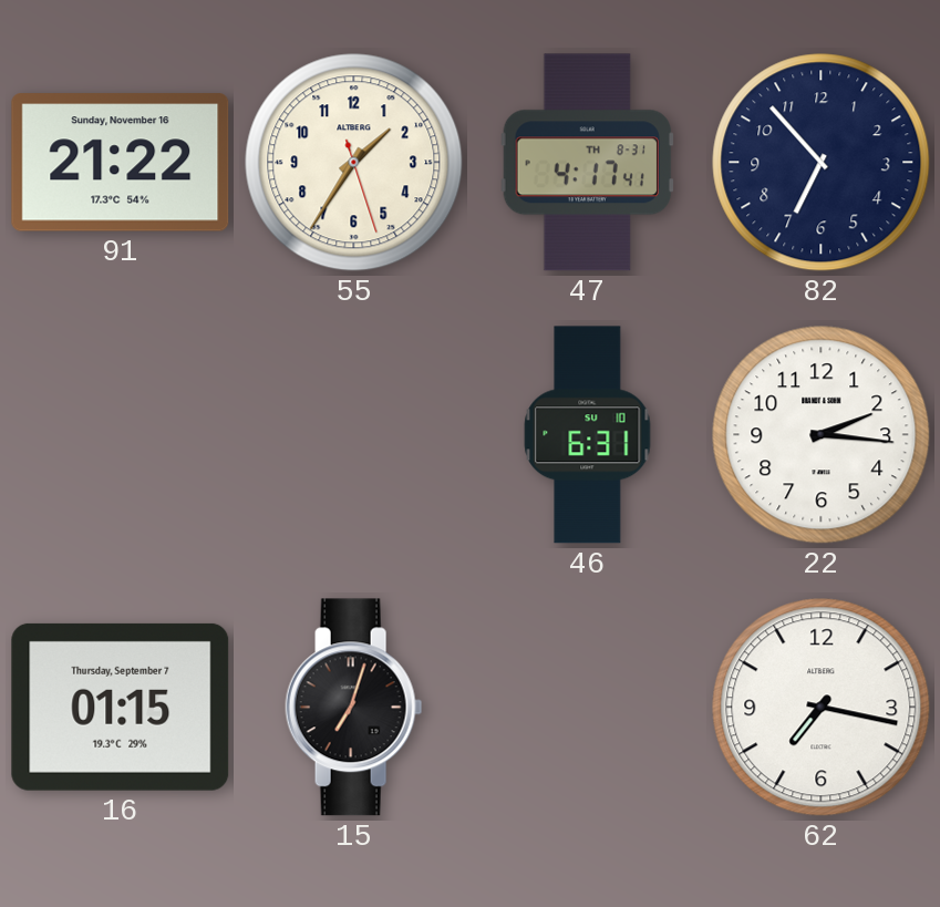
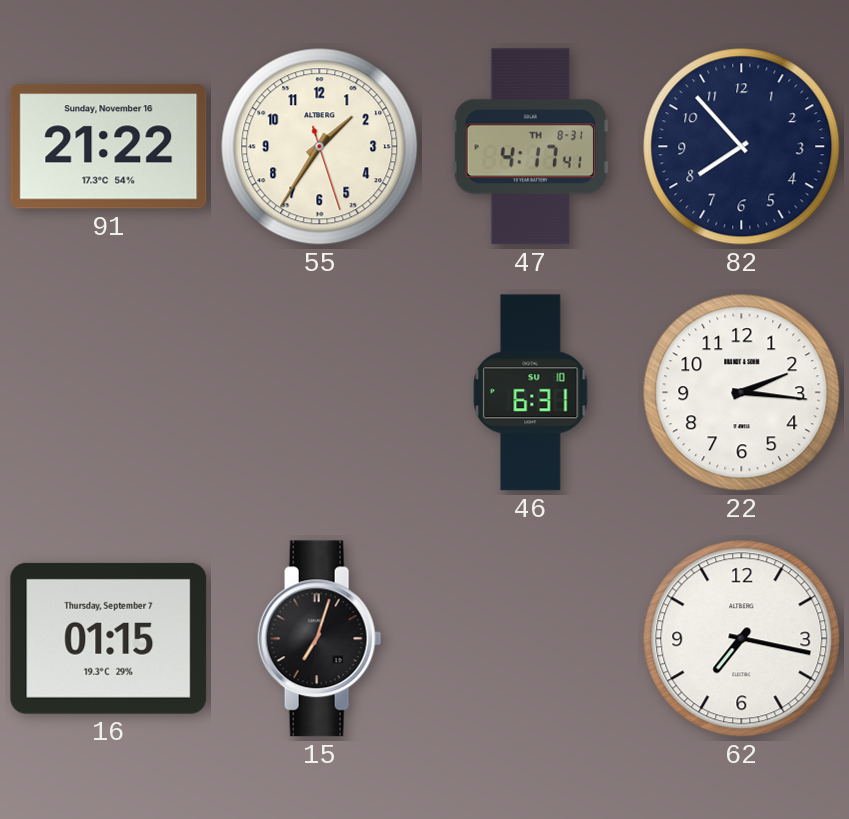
82: 6:53 -> 7:53
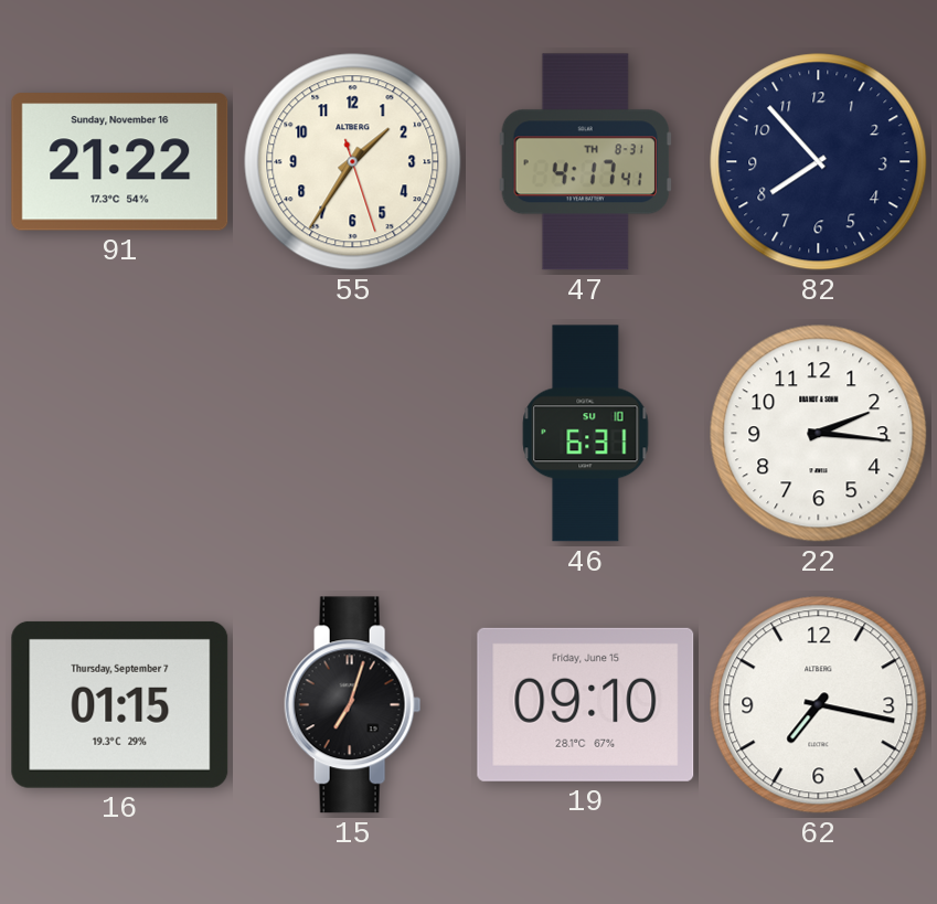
19: none -> 09:10
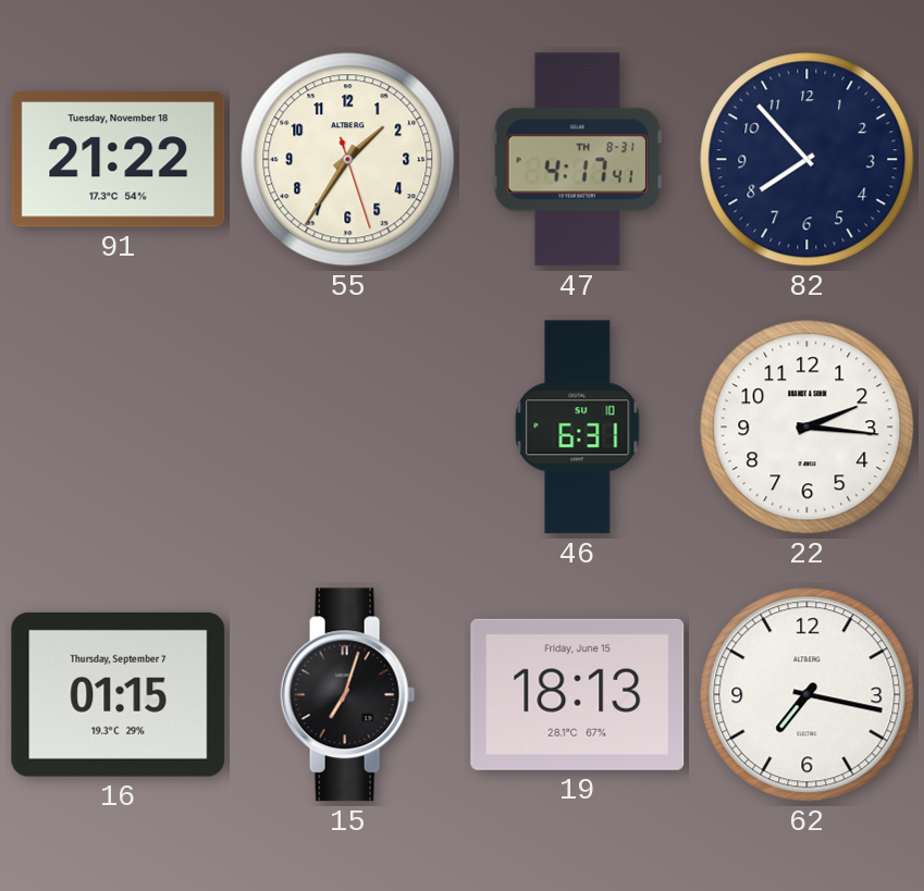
91 date: Sunday, November 16 -> Tuesday, November 18
19: 09:10 -> 18:13
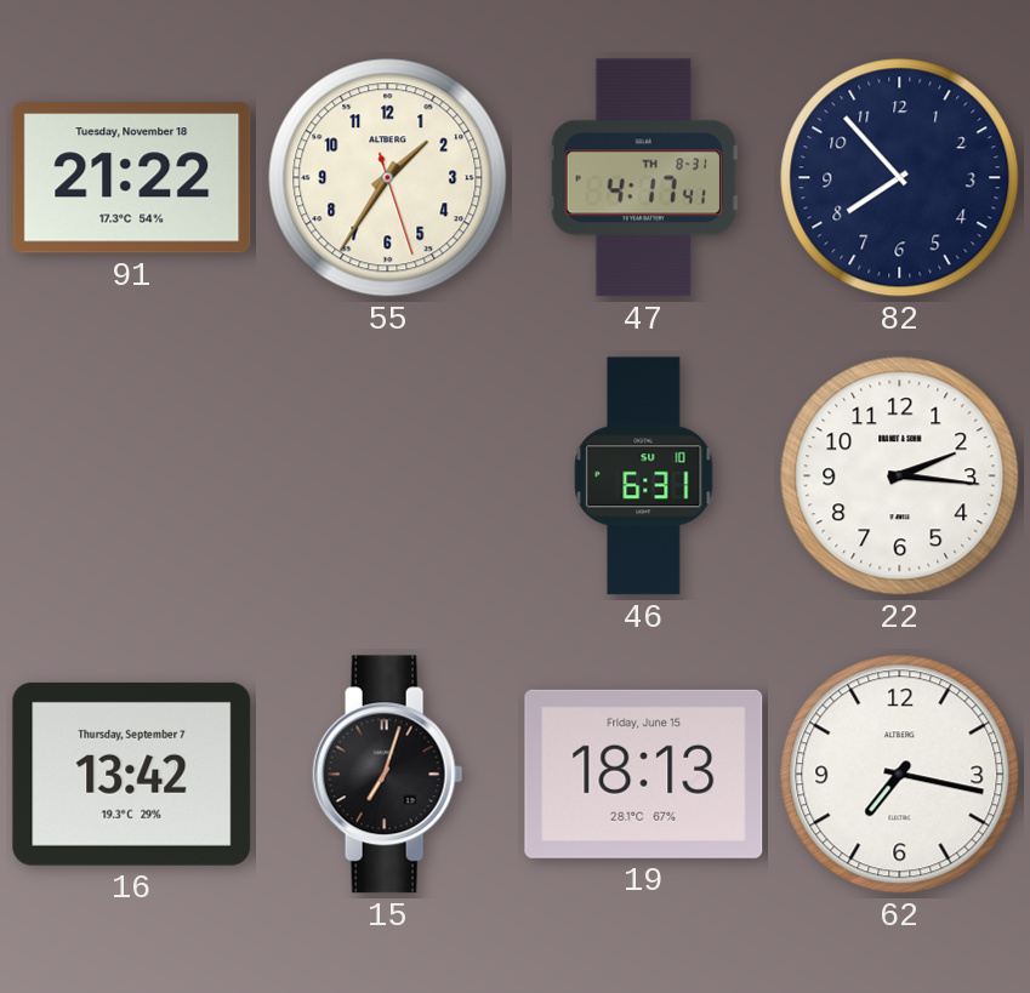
16: 01:15 -> 13:42
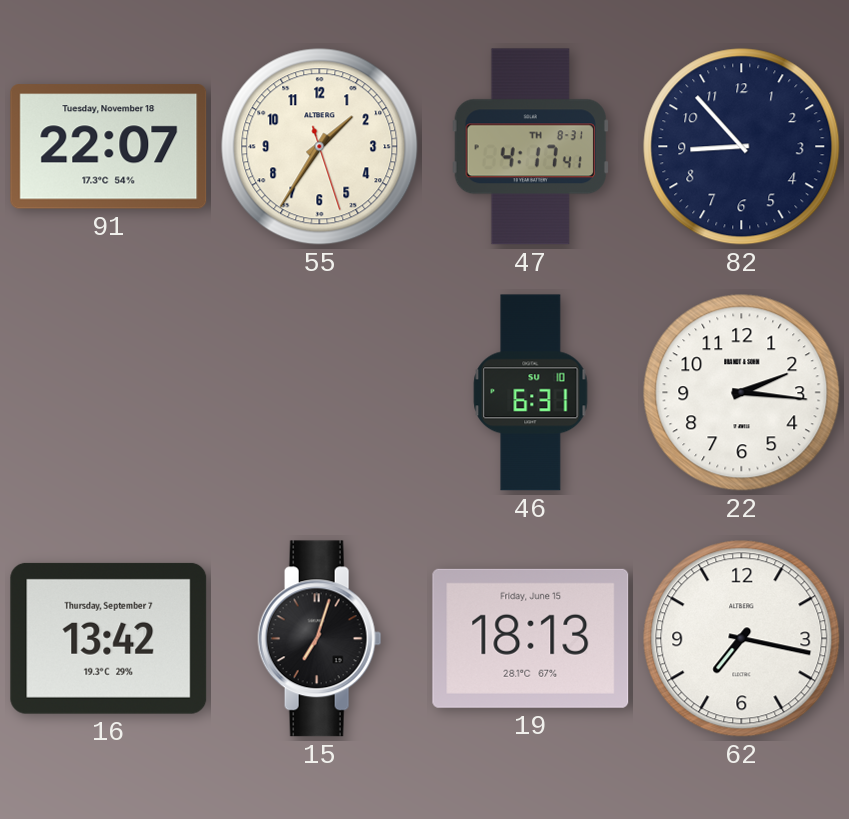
91: 21:22 -> 22:07
82: 7:53 -> 8:53
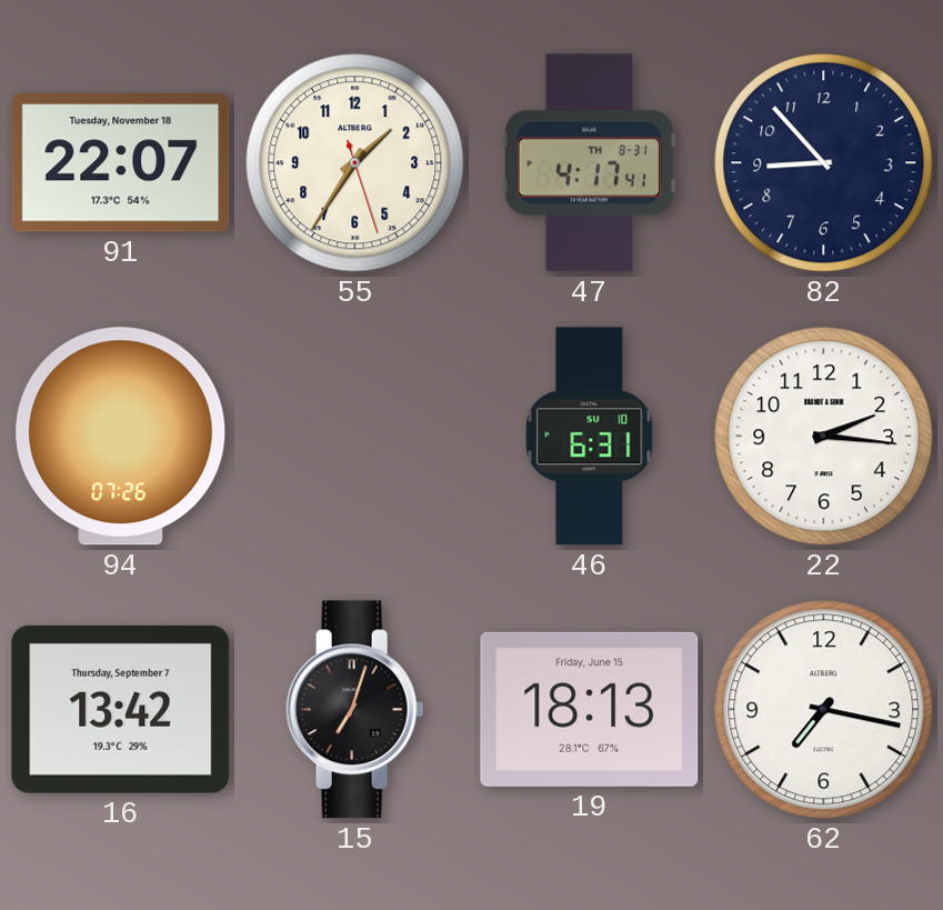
94: none -> 07:26
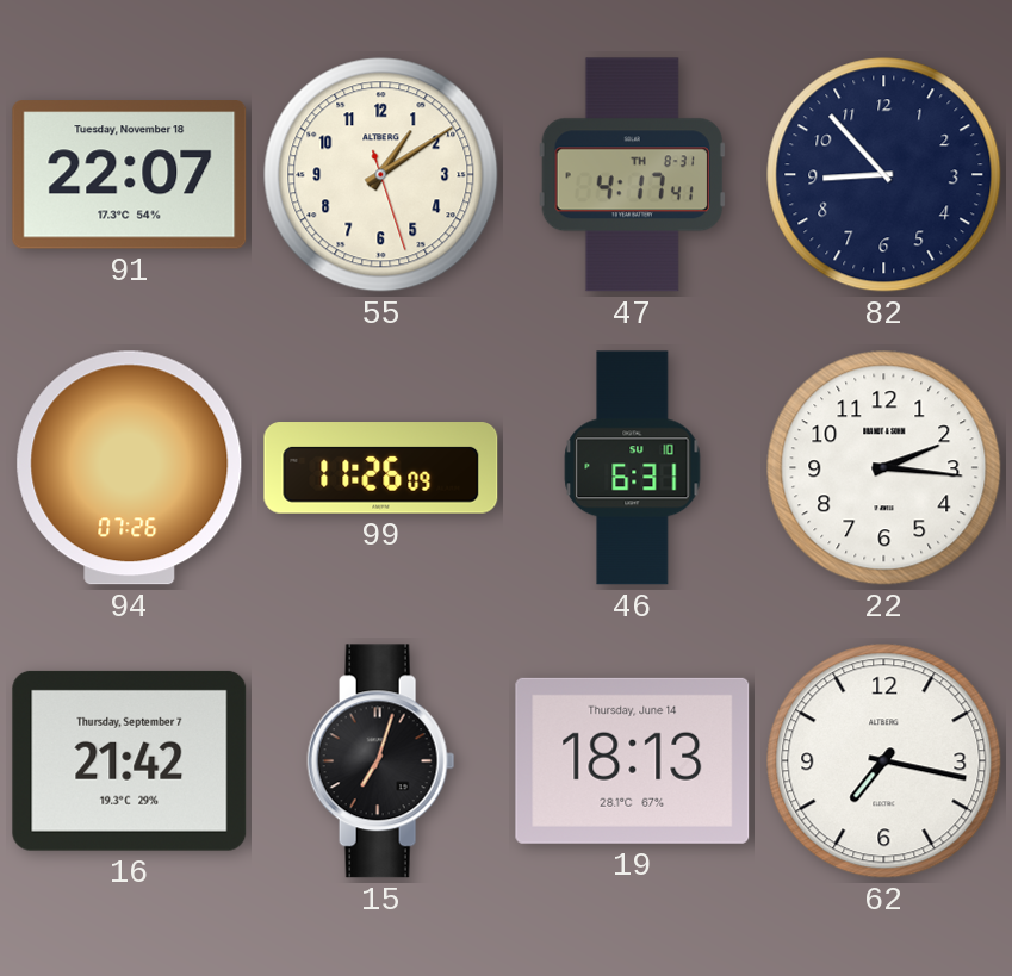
55: 1:35 -> 1:09
99: none -> 11:26
16: 13:42 -> 21:42
19 date: Friday, June 15 -> Thursday, June 14
